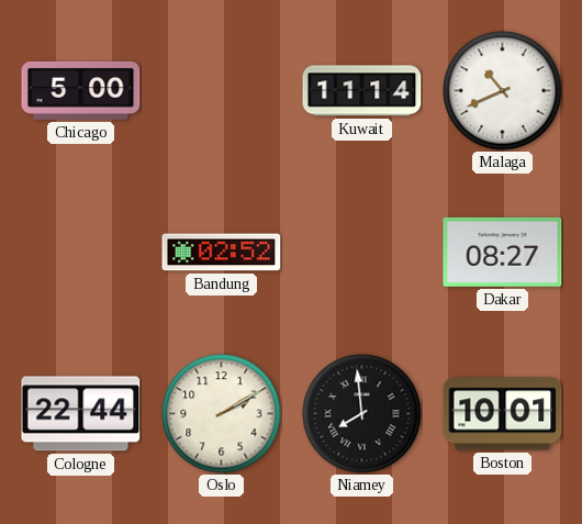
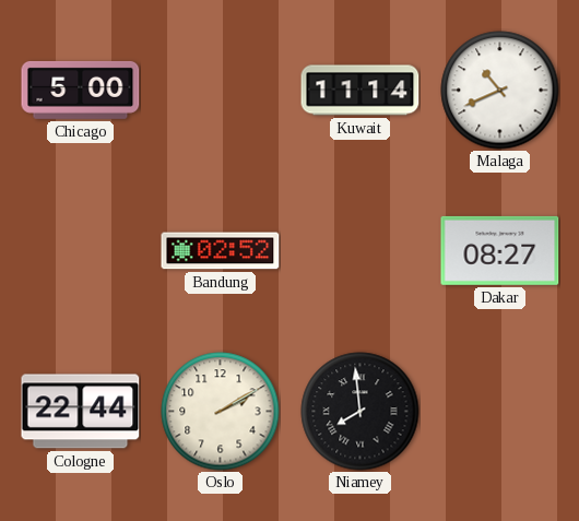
Boston: 10:01 -> none
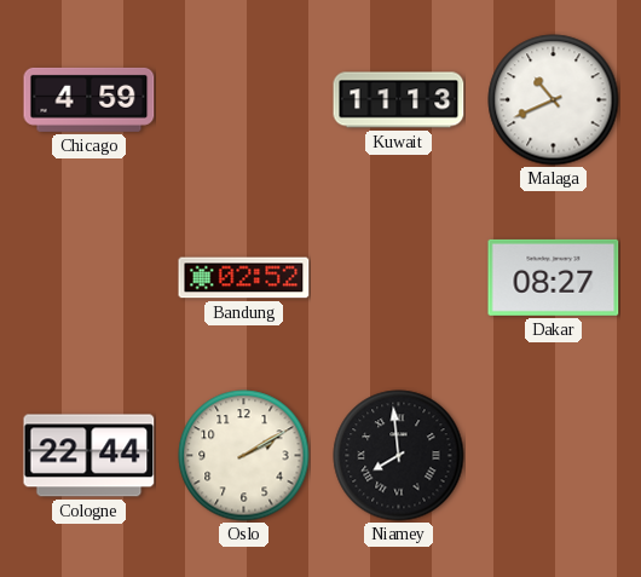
Chicago: 5:00 -> 4:59
Kuwait: 11:14 -> 11:13
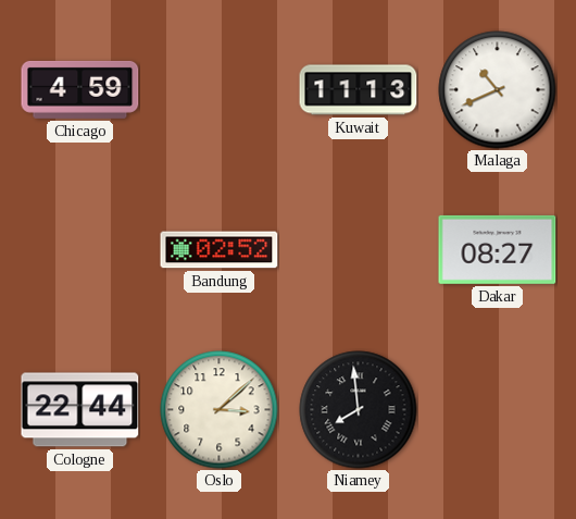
Oslo: 2:10 -> 3:08
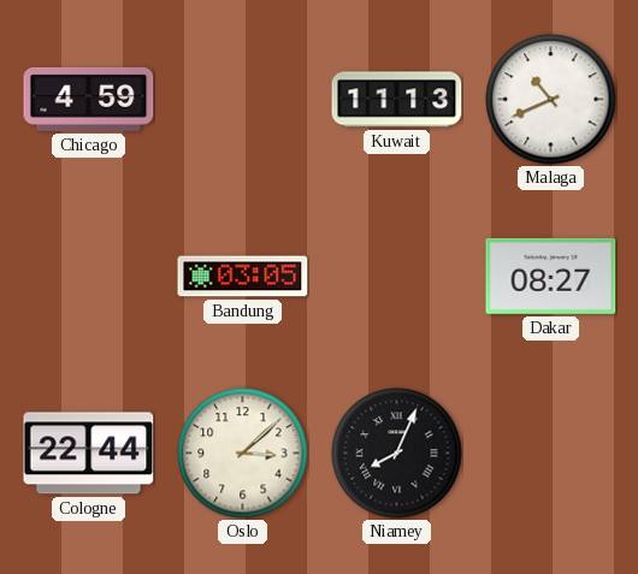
Bandung: 02:52 -> 03:05
Niamey: 7:59 -> 8:04
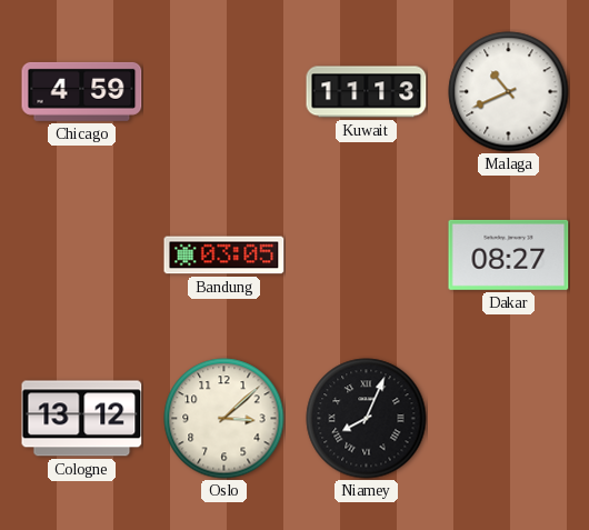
Cologne: 22:44 -> 13:12
